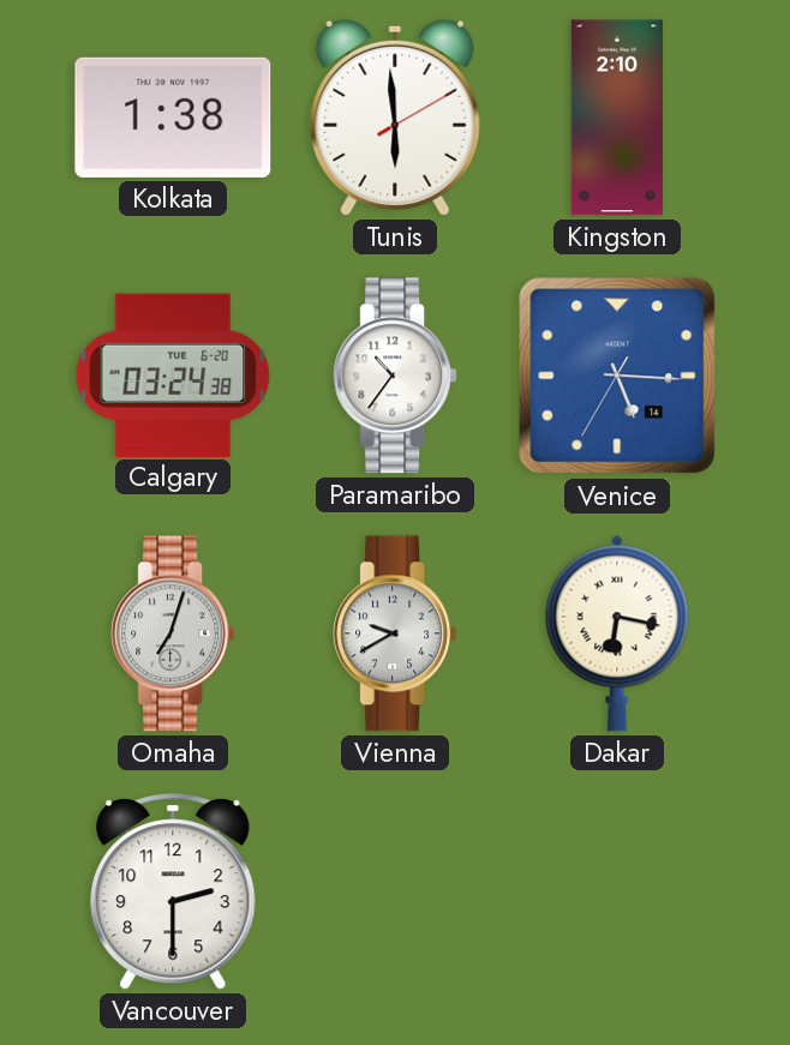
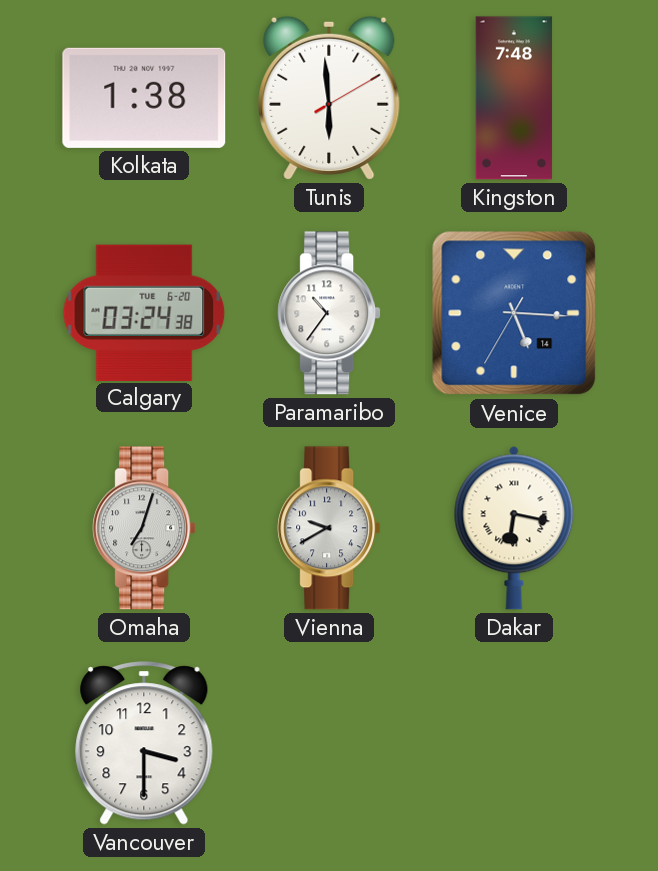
Kingston: 2:10 -> 7:48
Vancouver: 2:30 -> 3:30
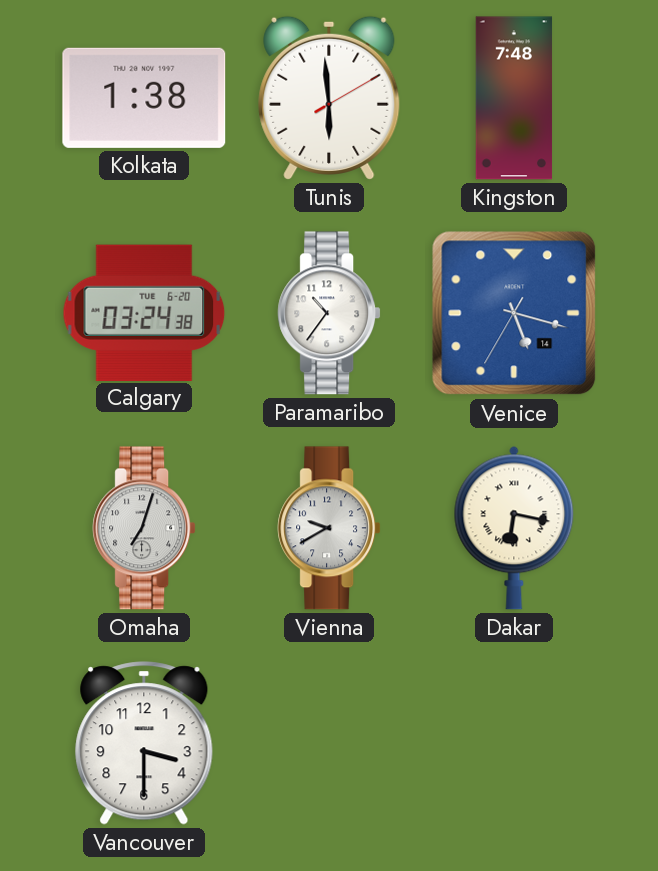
Venice: 5:15 -> 5:17
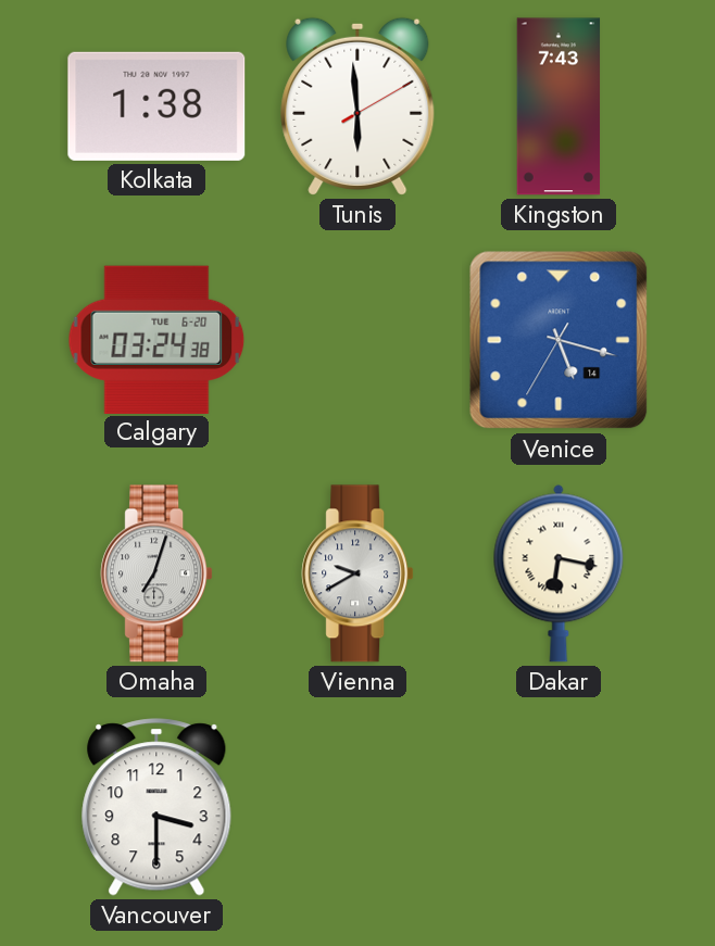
Kingston: 7:48 -> 7:43
Paramaribo: 10:36 -> none
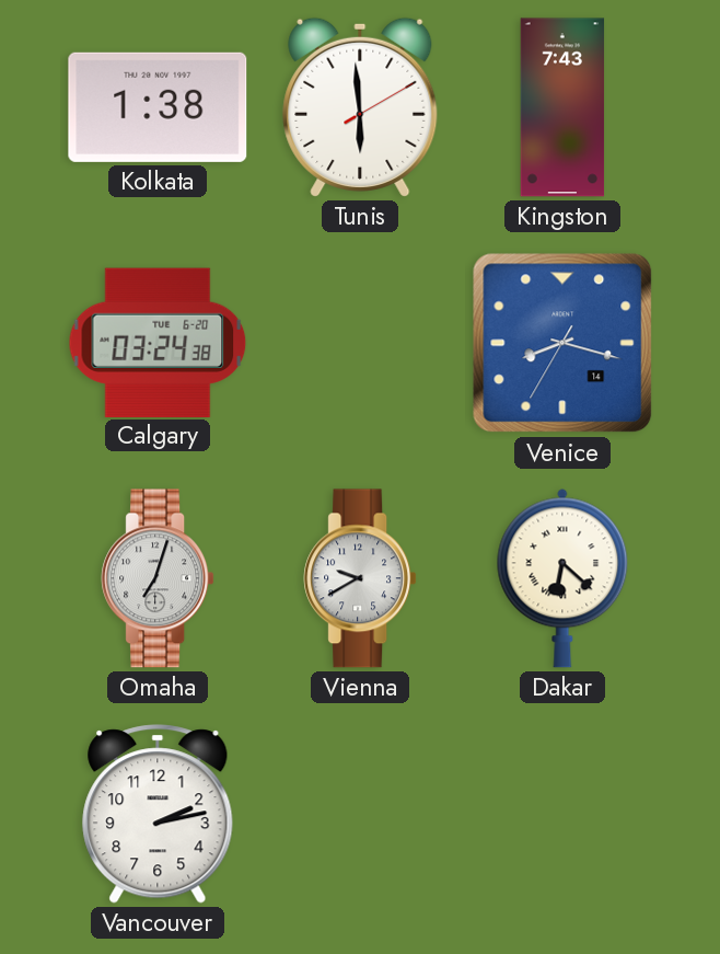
Venice: 5:17 -> 8:17
Dakar: 6:17 -> 6:22
Vancouver: 3:30 -> 2:13
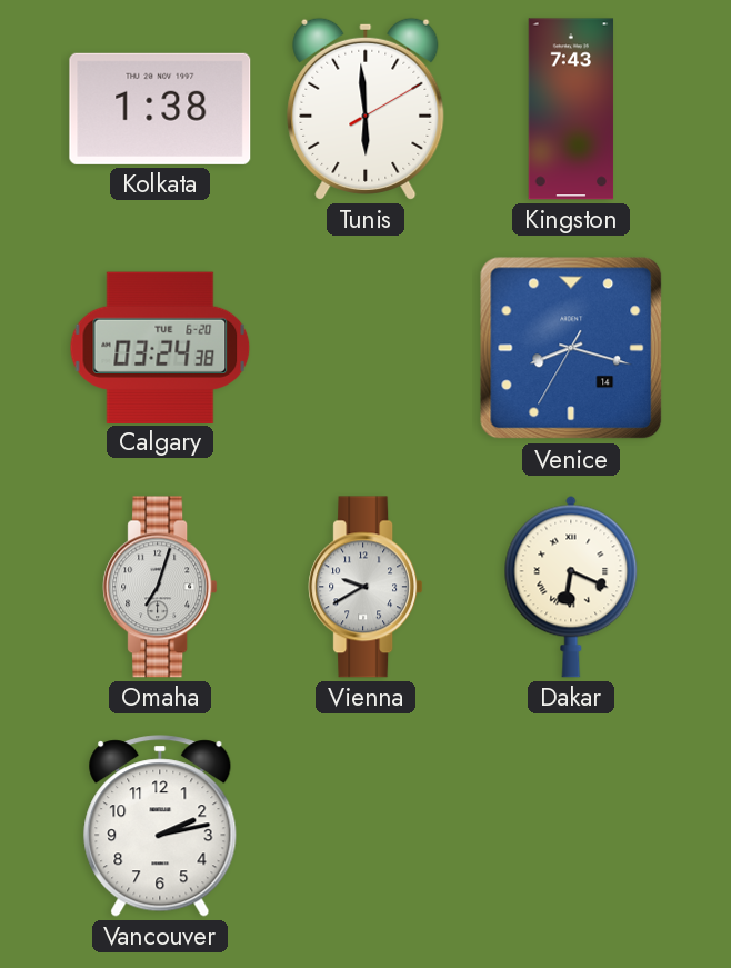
Dakar: 6:22 -> 6:19
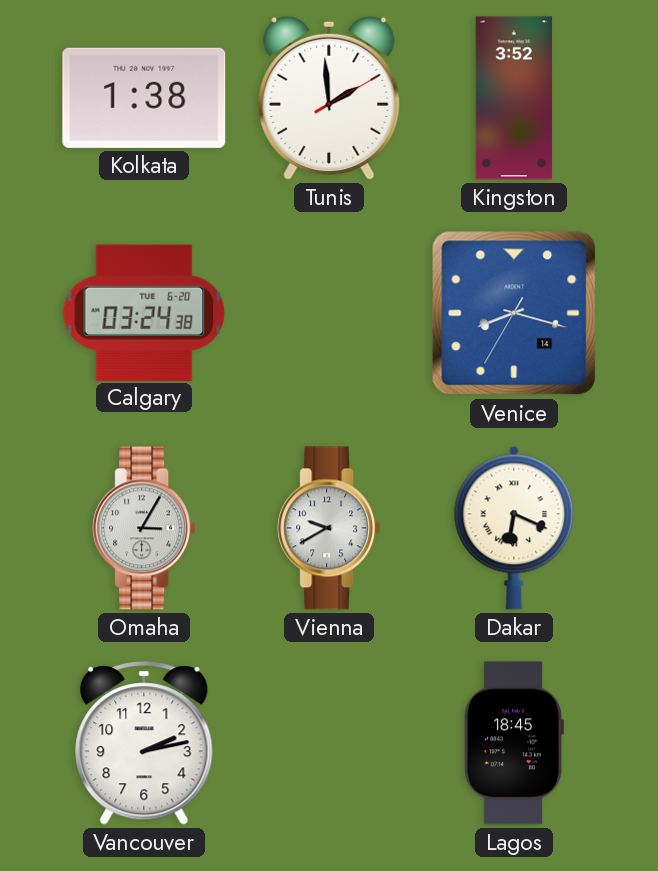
Tunis: 5:59 -> 1:59
Kingston: 7:43 -> 3:52
Omaha: 7:03 -> 3:05
Lagos: none -> 18:45
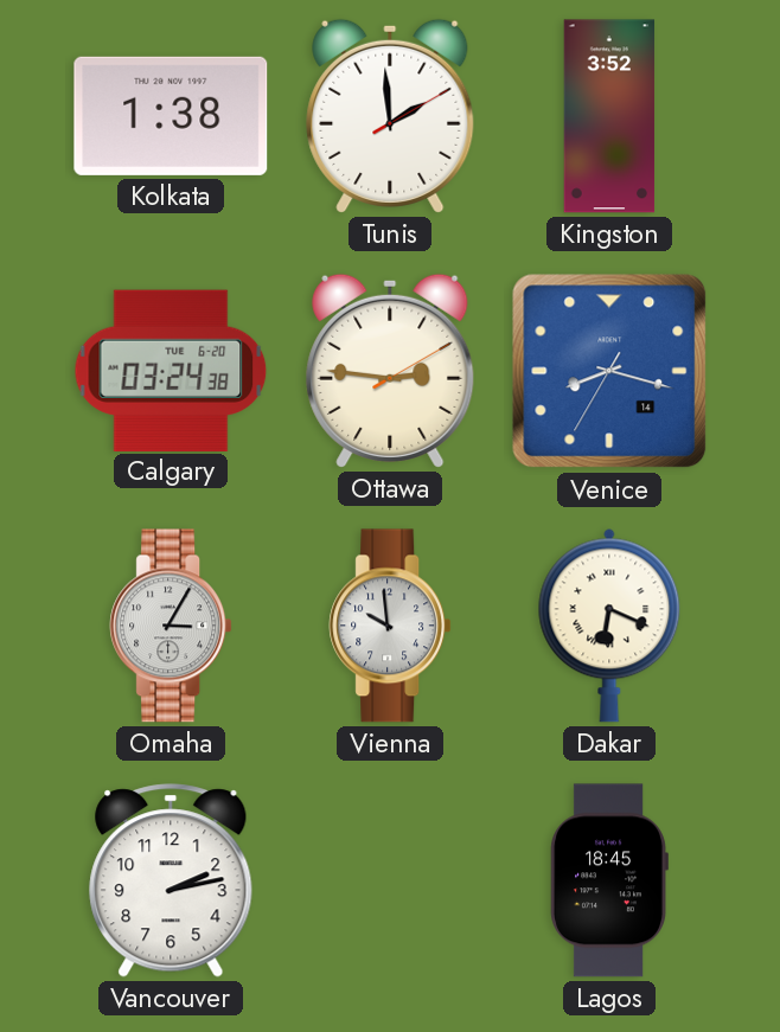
Ottawa: none -> 2:46
Vienna: 9:40 -> 9:59
